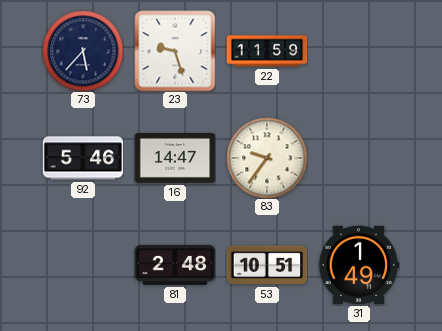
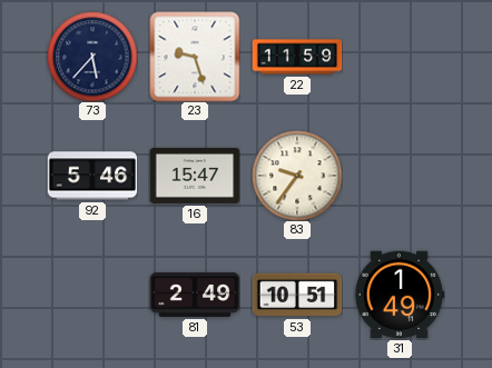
16: 14:47 -> 15:47
81: 2:48 -> 2:49
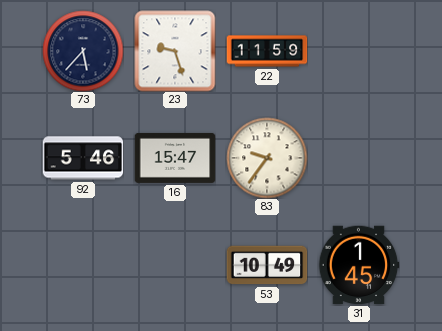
81: 2:49 -> none
53: 10:51 -> 10:49
31: 1:49 -> 1:45
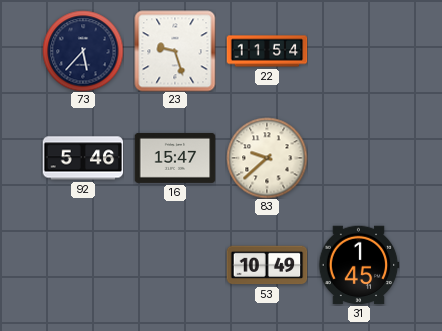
22: 11:59 -> 11:54
83: 9:36 -> 9:38
